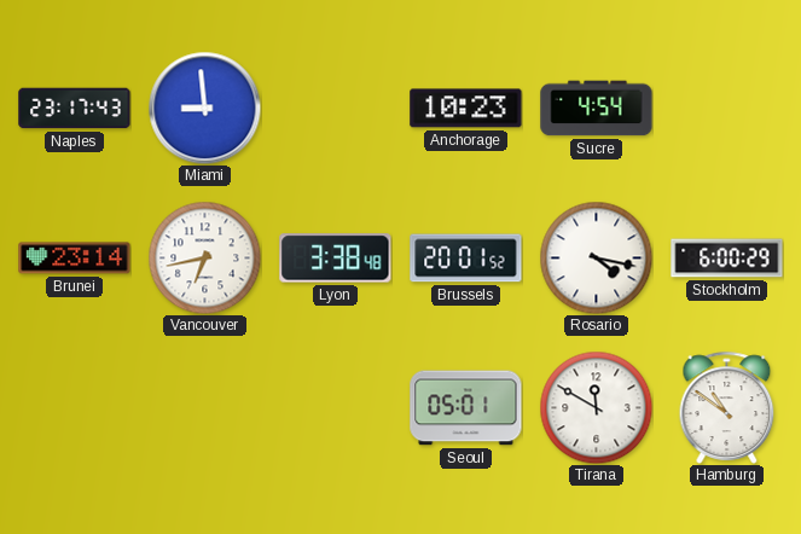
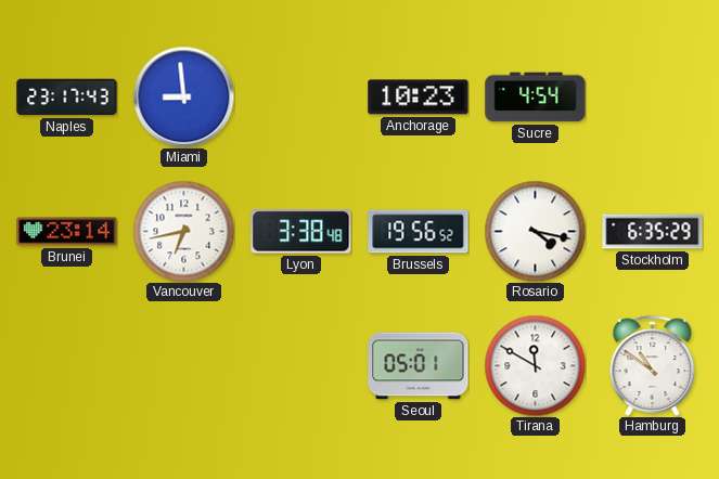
Brussels: 20:01 -> 19:56
Stockholm: 6:00 -> 6:35
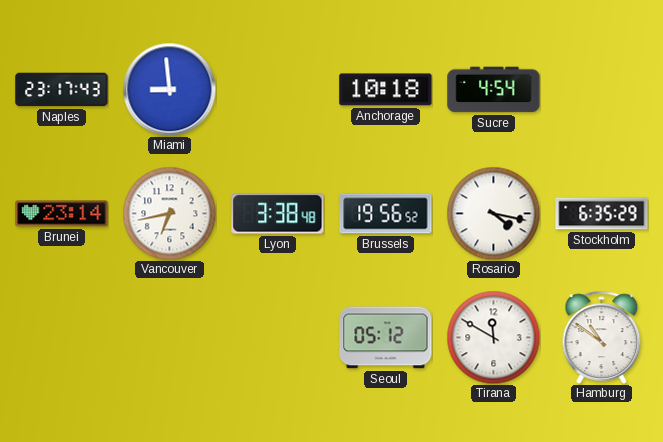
Anchorage: 10:23 -> 10:18
Seoul: 05:01 -> 05:12
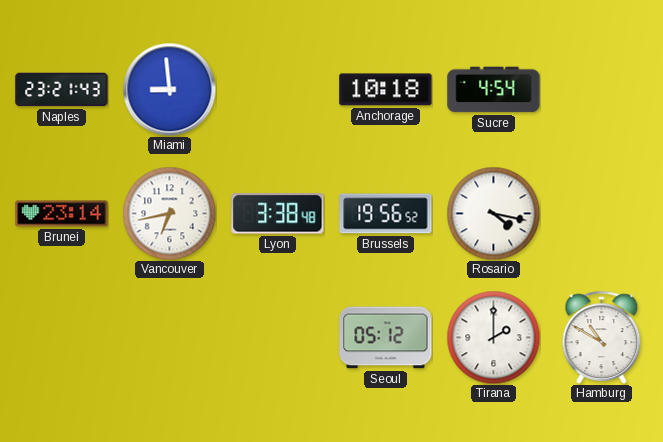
Naples: 23:17 -> 23:21
Stockholm: 6:35 -> none
Tirana: 11:50 -> 2:00
Hamburg: 10:51 -> 10:50
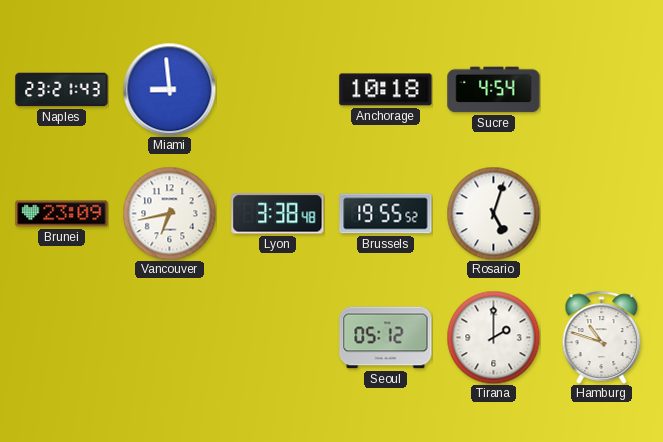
Brunei: 23:14 -> 23:09
Brussels: 19:56 -> 19:55
Rosario: 4:17 -> 5:03
Hamburg: 10:50 -> 10:48
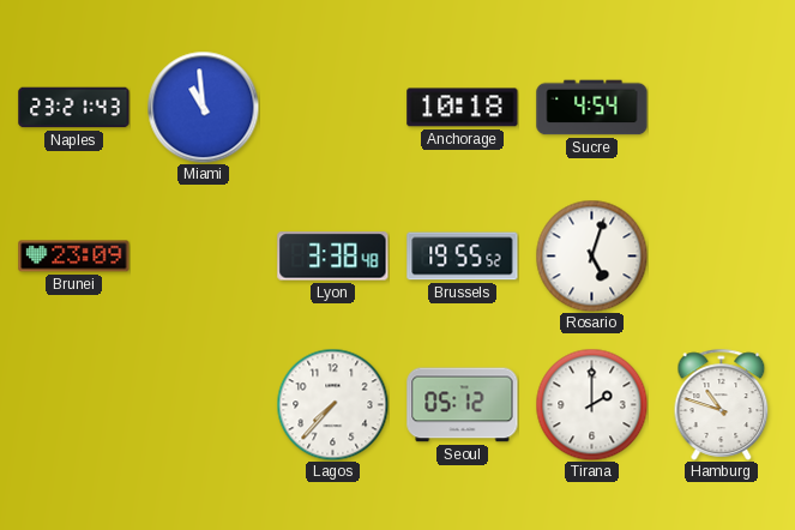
Miami: 8:59 -> 10:59
Vancouver: 6:43 -> none
Lagos: none -> 7:37
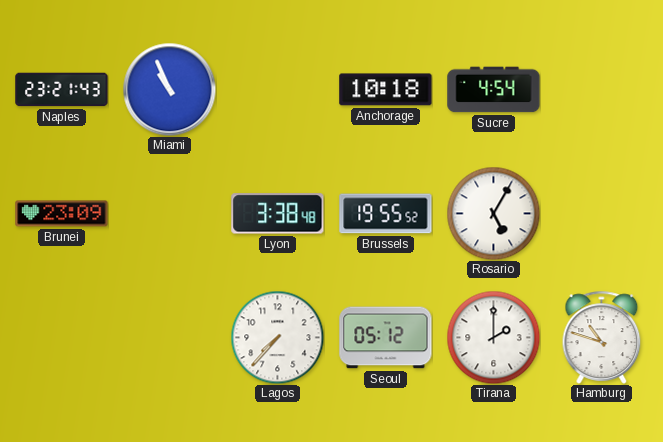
Miami: 10:59 -> 10:56
Rosario: 5:03 -> 5:05
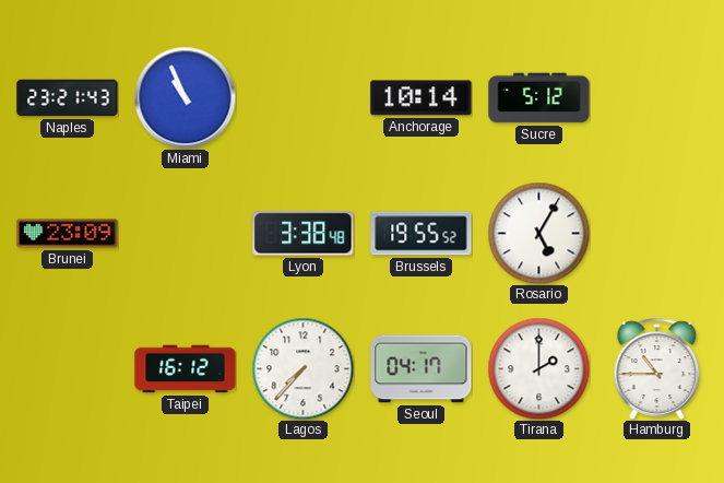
Anchorage: 10:18 -> 10:14
Sucre: 4:54 -> 5:12
Taipei: none -> 16:12
Seoul: 05:12 -> 04:17
Hamburg: 10:48 -> 10:45
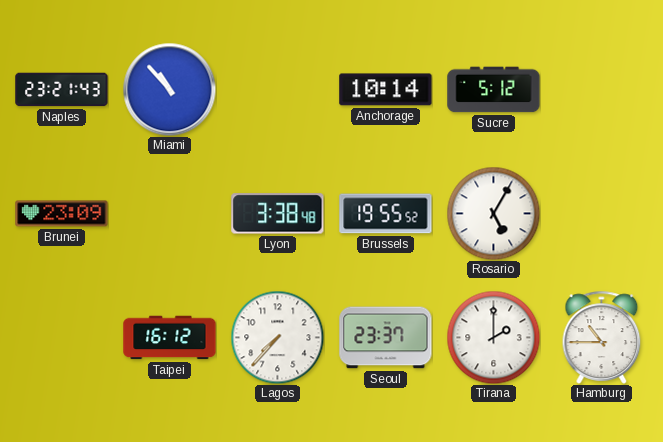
Miami: 10:56 -> 10:53
Seoul: 04:17 -> 23:37
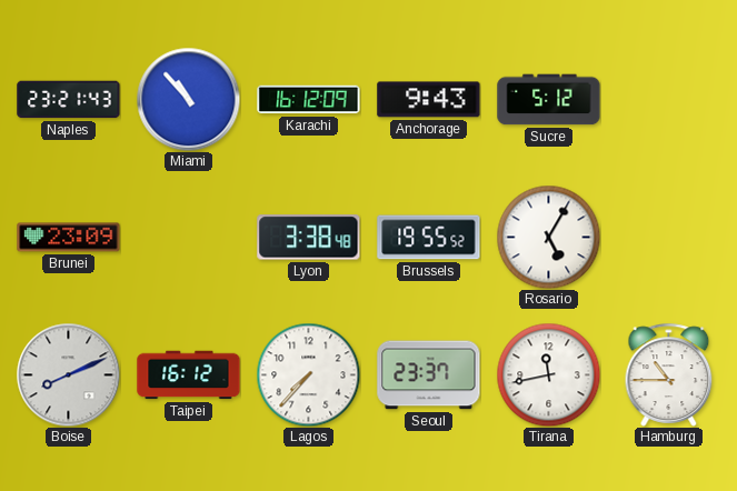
Karachi: none -> 16:12
Anchorage: 10:14 -> 9:43
Boise: none -> 8:11
Tirana: 2:00 -> 11:43
